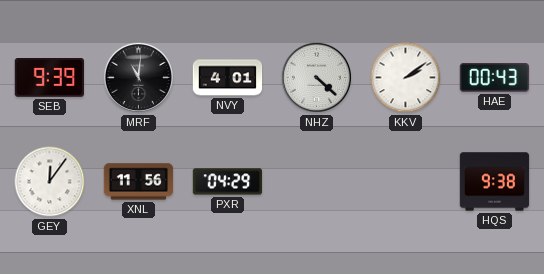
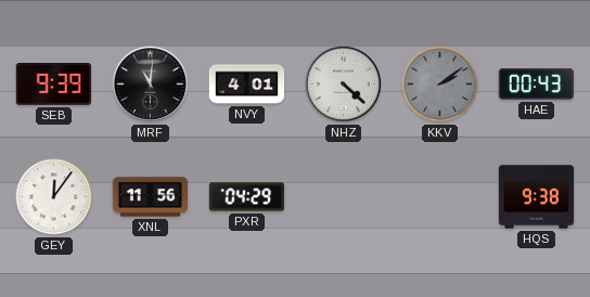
KKV dial: white -> grey
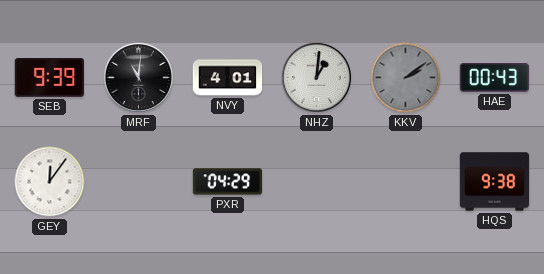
NHZ: 4:22 -> 1:01
XNL: 11:56 -> none
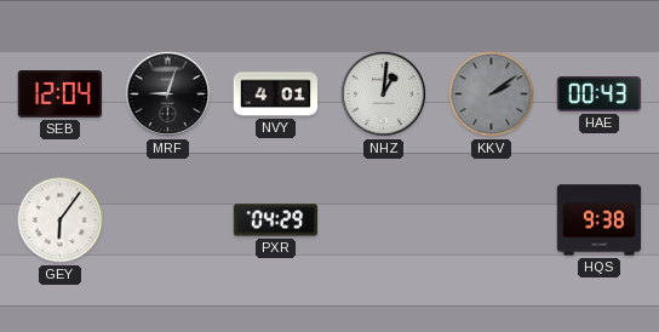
SEB: 9:39 -> 12:04
MRF: 11:01 -> 9:03
GEY: 12:06 -> 6:06
